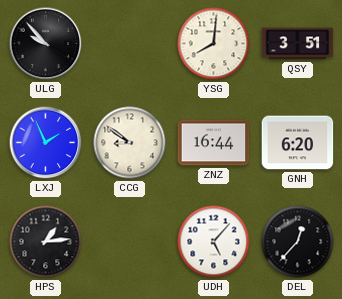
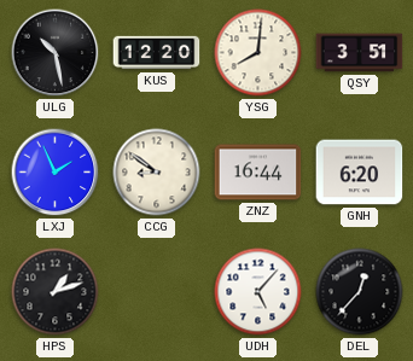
ULG: 9:53 -> 10:28
KUS: none -> 12:20
HPS: 1:14 -> 1:12
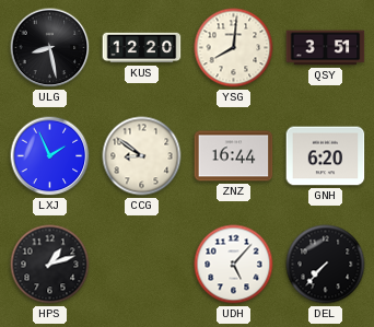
ULG: 10:28 -> 8:28
DEL: 12:37 -> 7:37
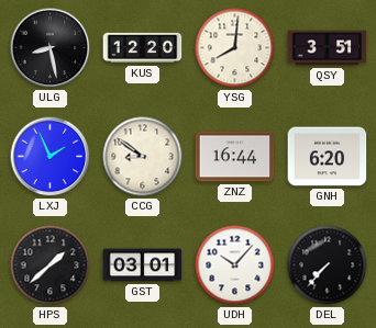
HPS: 1:12 -> 1:38
GST: none -> 03:01
UDH: 5:07 -> 10:07
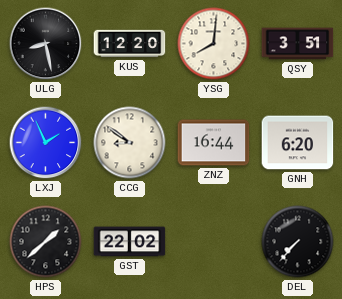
GST: 03:01 -> 22:02
UDH: 10:07 -> none
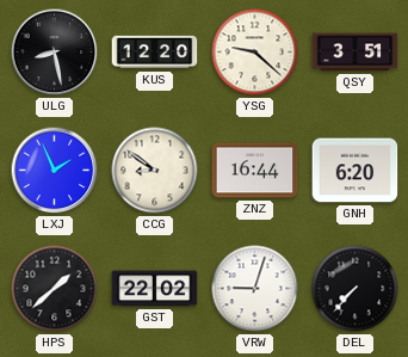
YSG: 8:01 -> 9:22
VRW: none -> 9:03
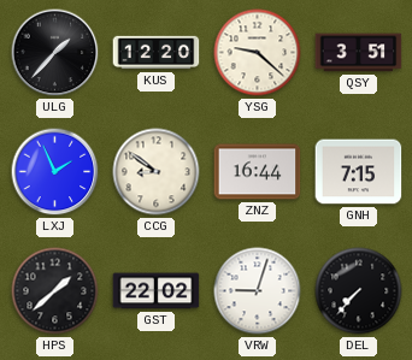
ULG: 8:28 -> 1:37
GNH: 6:20 -> 7:15
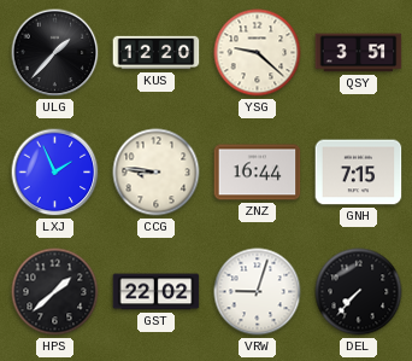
CCG: 8:51 -> 8:46
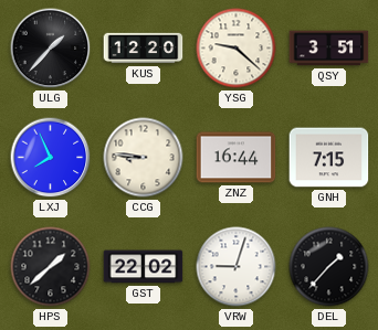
LXJ: 1:56 -> 7:56
DEL: 7:37 -> 1:37
